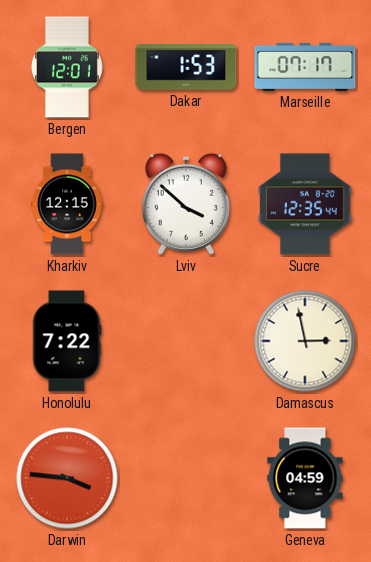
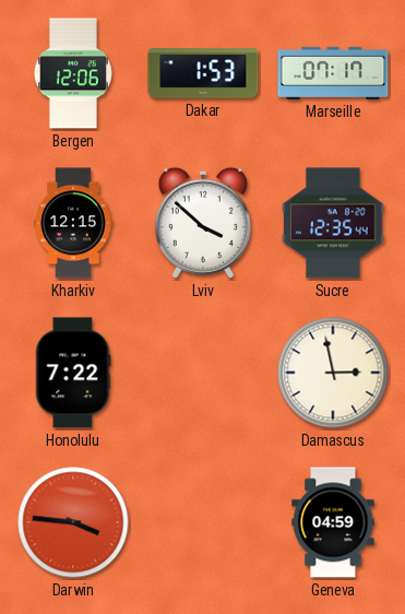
Bergen: 12:01 -> 12:06
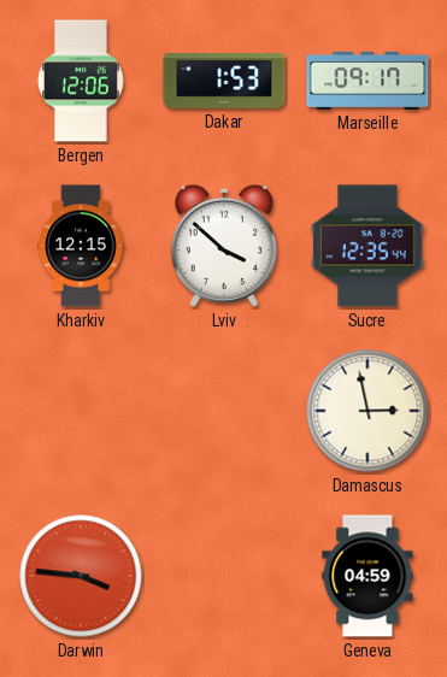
Marseille: 07:17 -> 09:17
Honolulu: 7:22 -> none
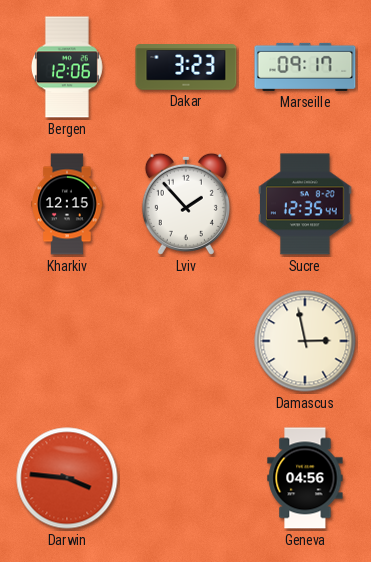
Dakar: 1:53 -> 3:23
Lviv: 3:52 -> 1:53
Geneva: 04:59 -> 04:56
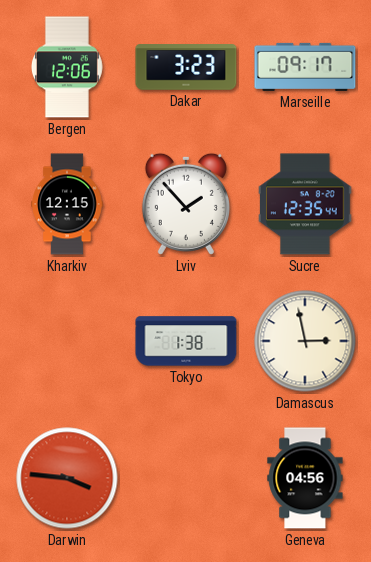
Tokyo: none -> 1:38
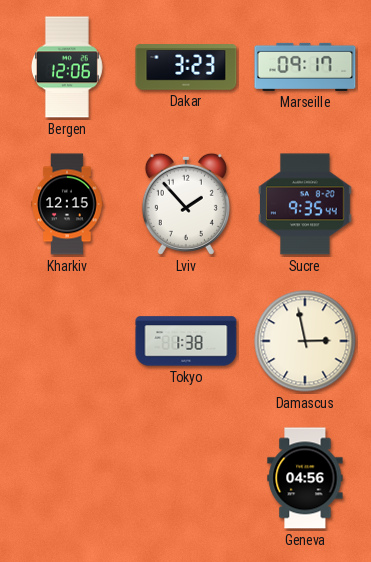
Sucre: 12:35 -> 9:35
Darwin: 3:46 -> none
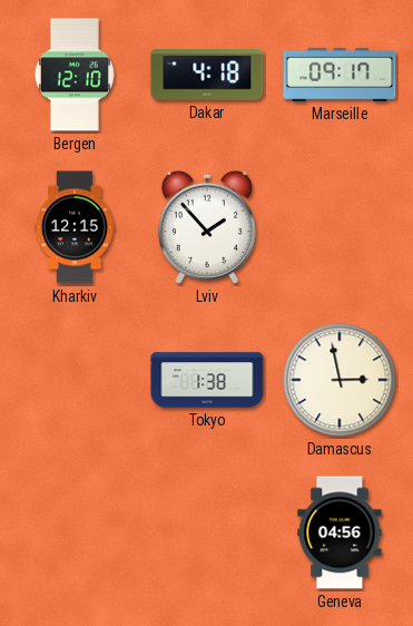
Bergen: 12:06 -> 12:10
Dakar: 3:23 -> 4:18
Sucre: 9:35 -> none
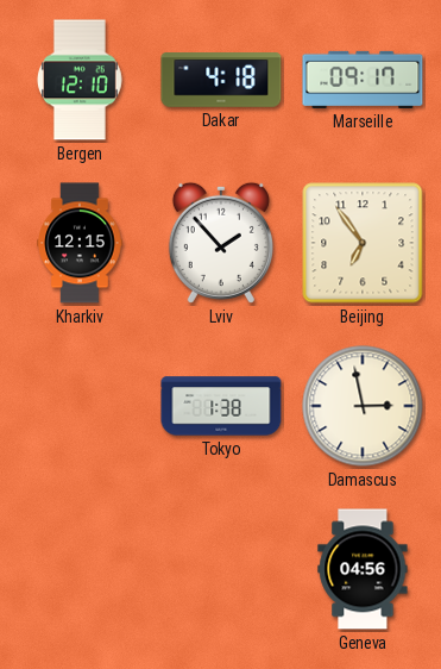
Beijing: none -> 6:54
